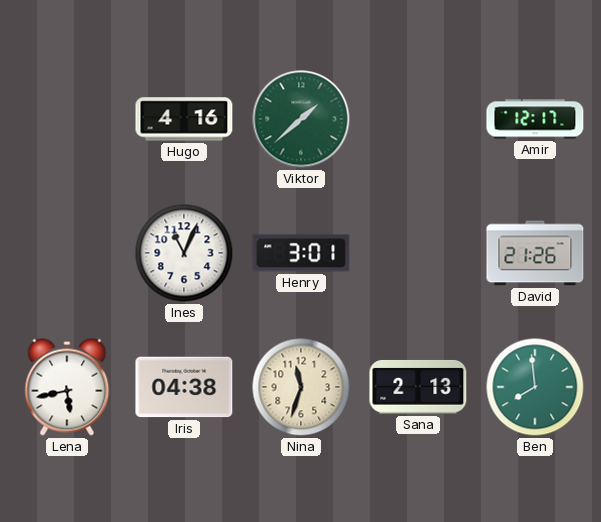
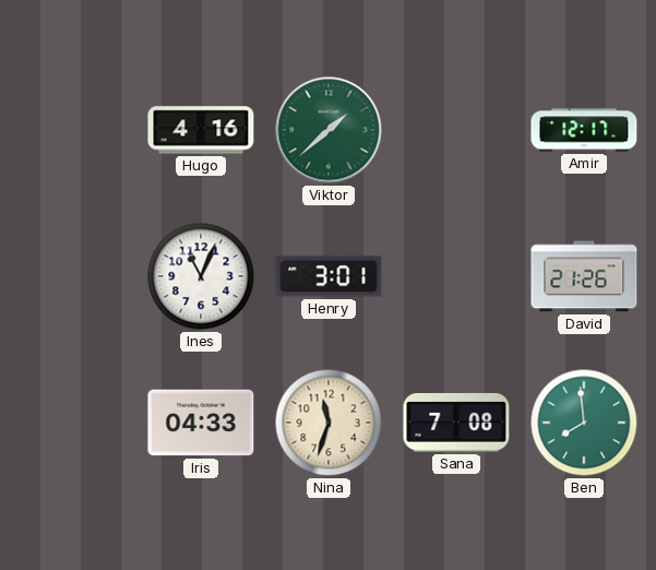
Lena: 5:43 -> none
Iris: 04:38 -> 04:33
Sana: 2:13 -> 7:08
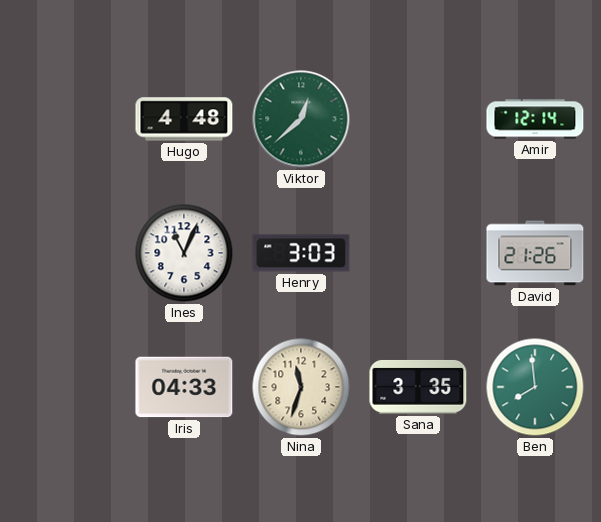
Hugo: 4:16 -> 4:48
Viktor: 1:38 -> 12:38
Amir: 12:17 -> 12:14
Henry: 3:01 -> 3:03
Sana: 7:08 -> 3:35
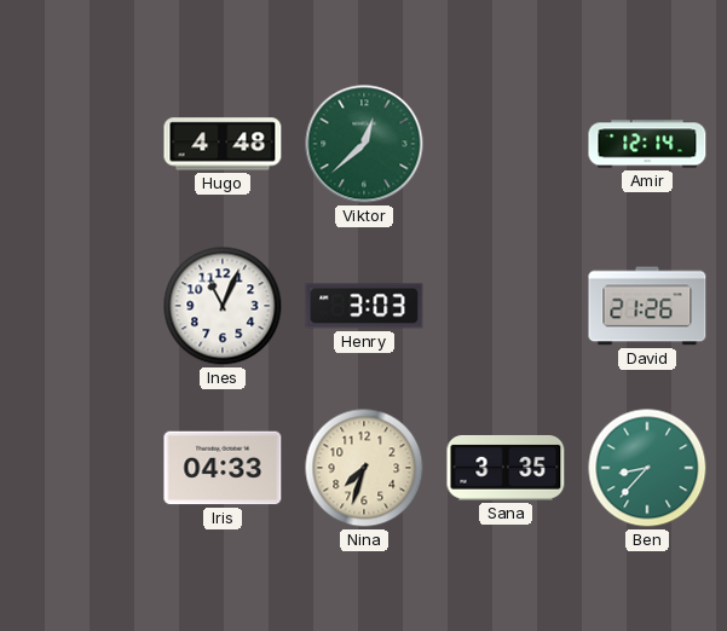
Nina: 11:33 -> 7:33
Ben: 7:59 -> 8:37
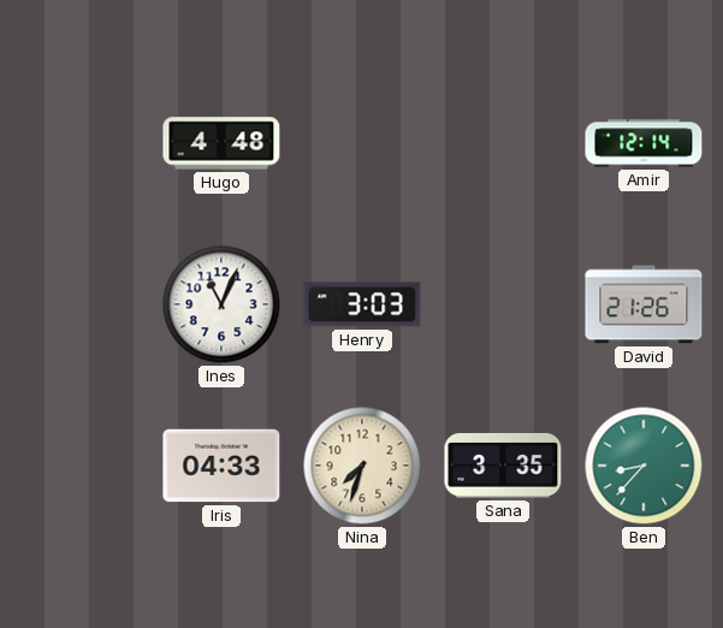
Viktor: 12:38 -> none
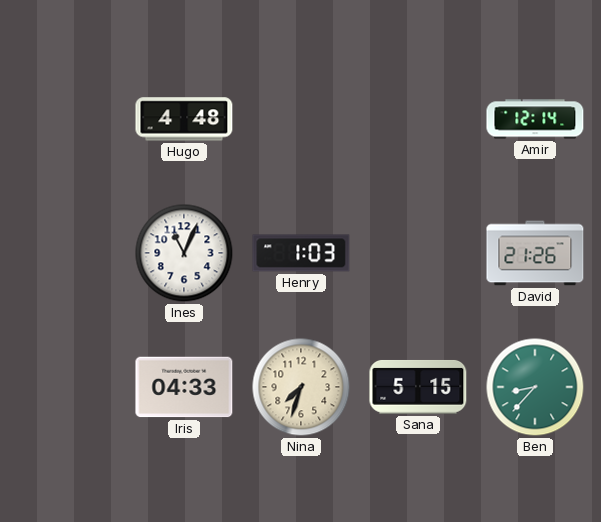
Henry: 3:03 -> 1:03
Sana: 3:35 -> 5:15
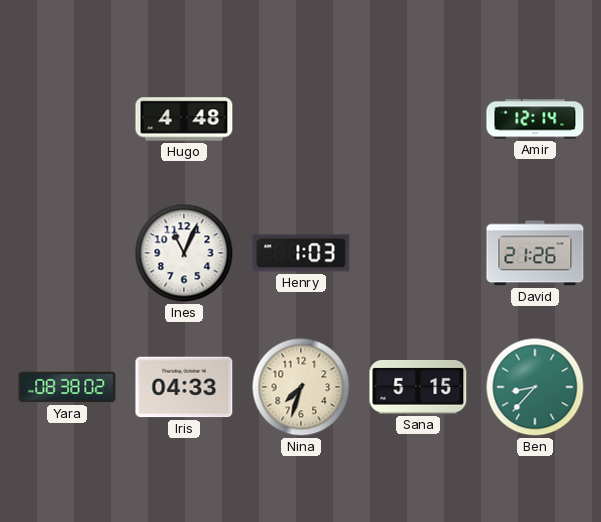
Yara: none -> 08:38
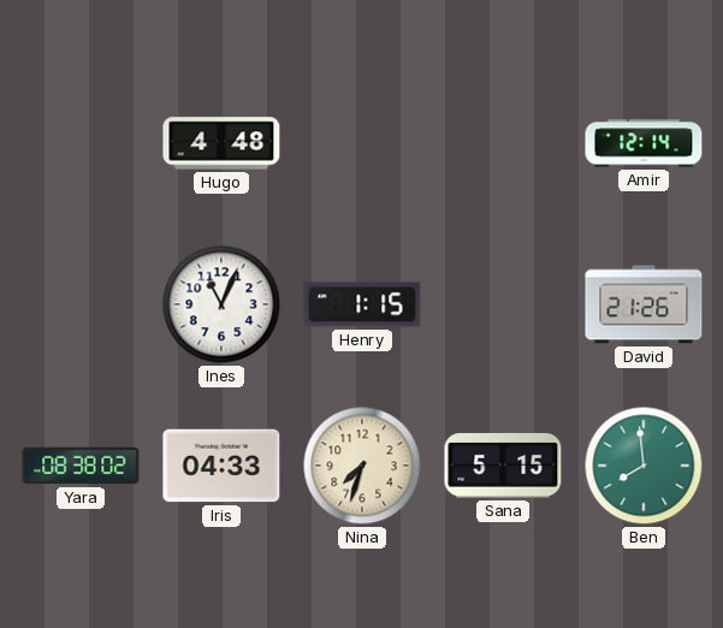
Henry: 1:03 -> 1:15
Ben: 8:37 -> 7:59
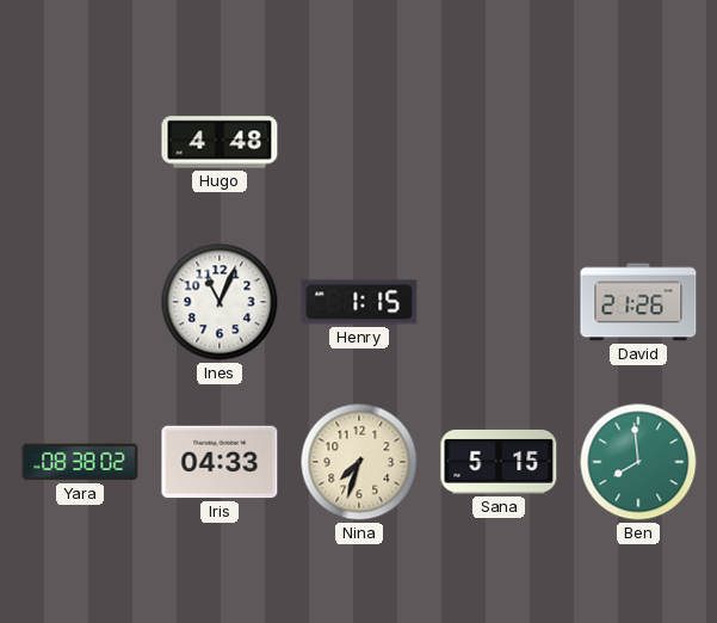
Amir: 12:14 -> none
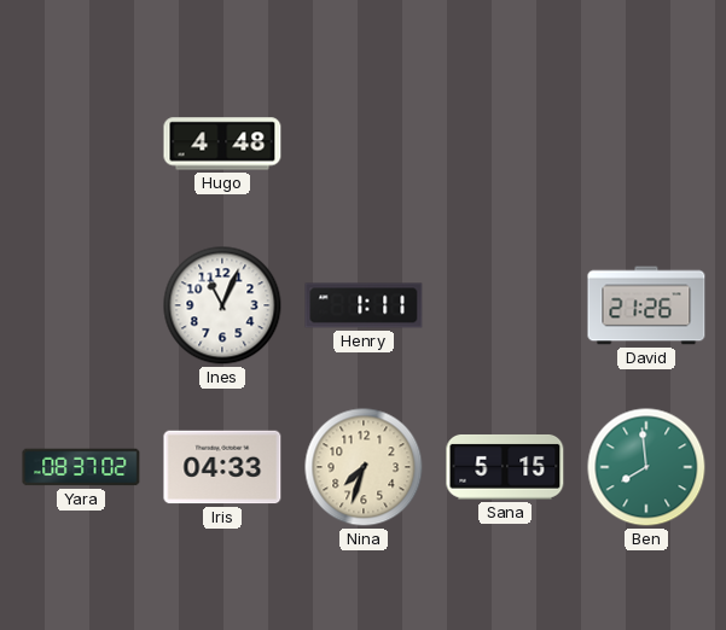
Henry: 1:15 -> 1:11
Yara: 08:38 -> 08:37
